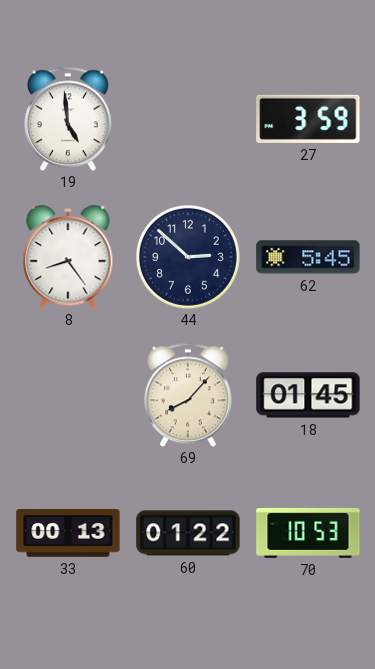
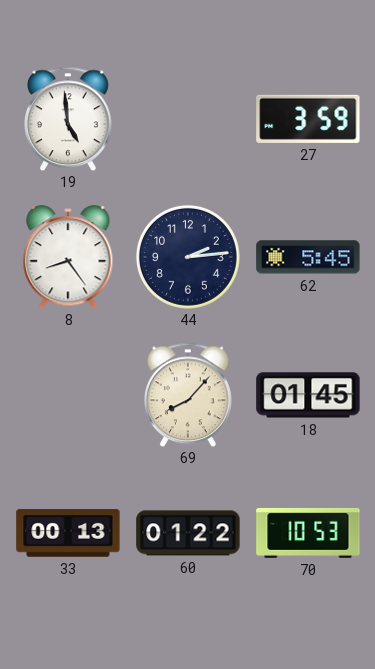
44: 2:52 -> 2:14
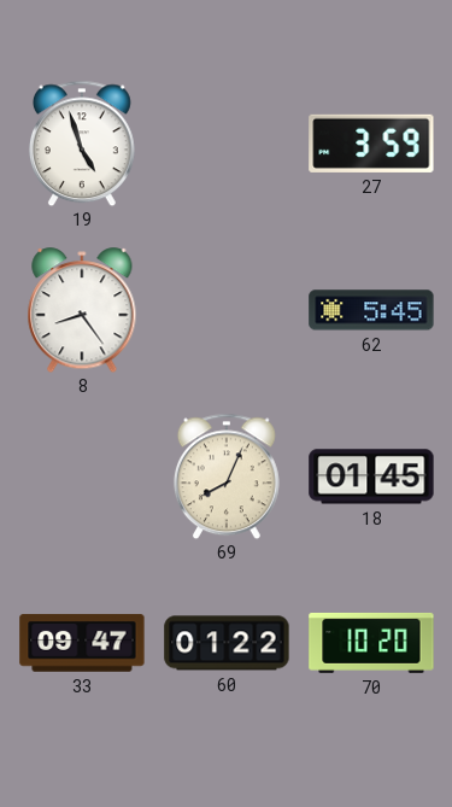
19: 4:59 -> 4:57
44: 2:14 -> none
69: 8:07 -> 8:04
33: 00:13 -> 09:47
70: 10:53 -> 10:20
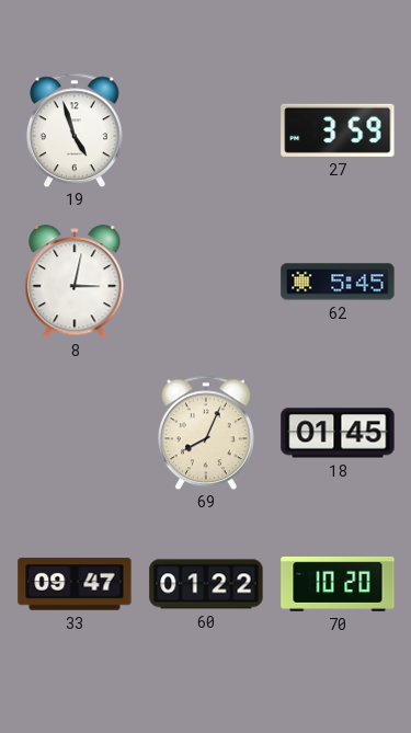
8: 8:24 -> 3:02
